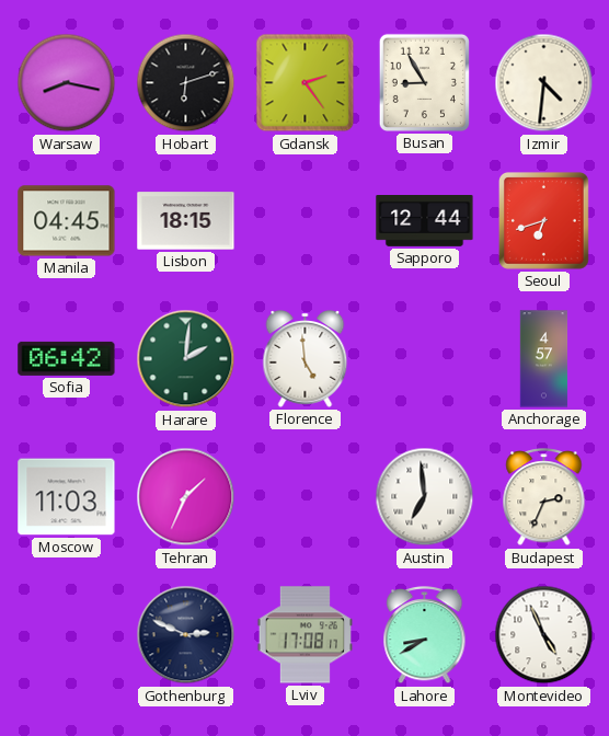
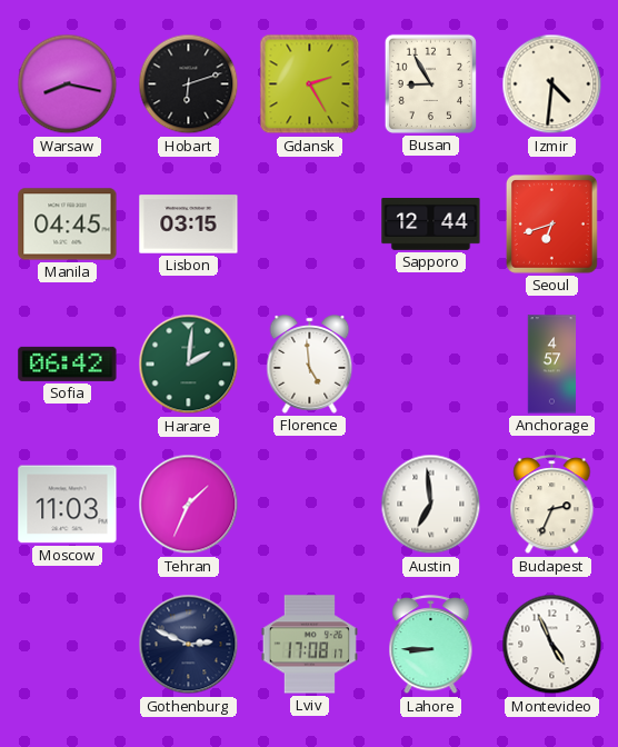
Gdansk: 2:24 -> 2:25
Lisbon: 18:15 -> 03:15
Lahore: 8:40 -> 8:45
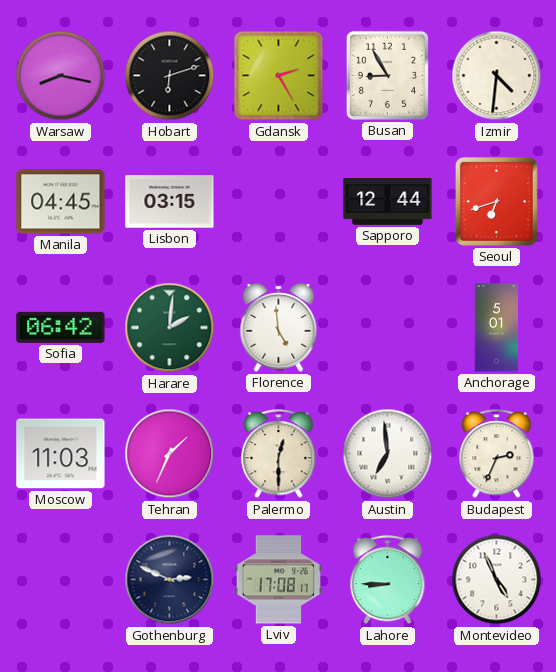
Anchorage: 4:57 -> 5:01
Palermo: none -> 12:30
